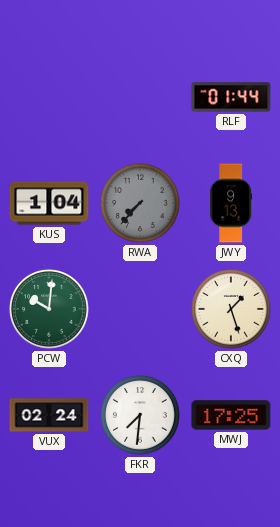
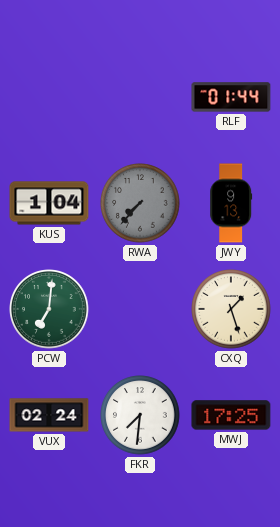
PCW: 10:01 -> 7:01
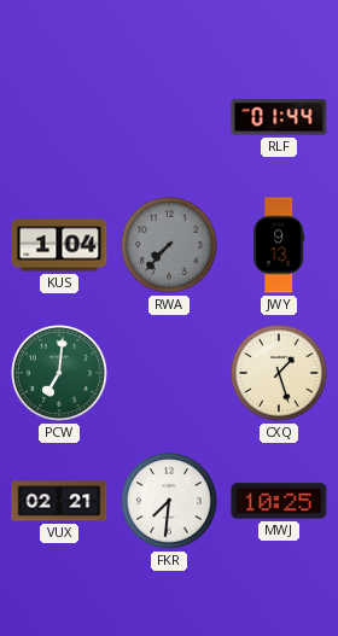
VUX: 02:24 -> 02:21
MWJ: 17:25 -> 10:25
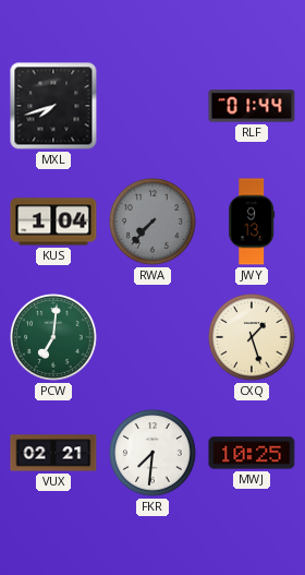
MXL: none -> 7:42
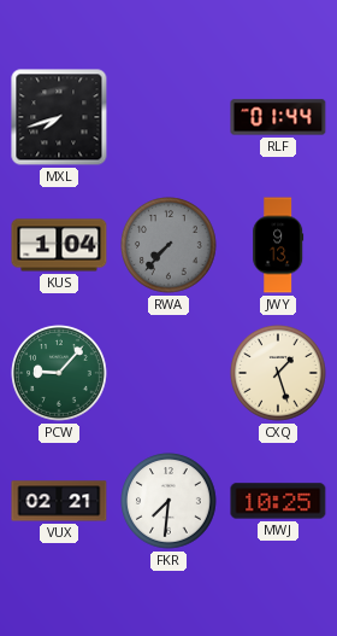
PCW: 7:01 -> 9:07
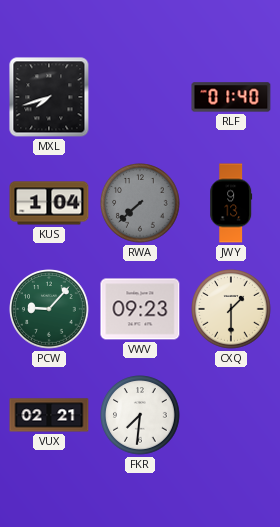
RLF: 01:44 -> 01:40
RWA: 7:37 -> 7:38
VWV: none -> 09:23
CXQ: 1:27 -> 1:30
MWJ: 10:25 -> none
